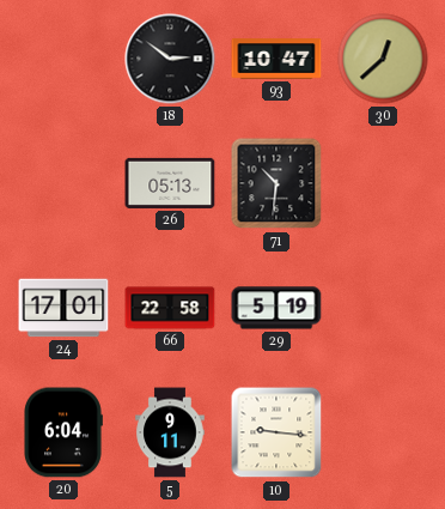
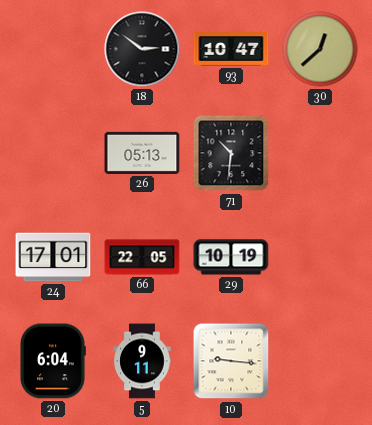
66: 22:58 -> 22:05
29: 5:19 -> 10:19
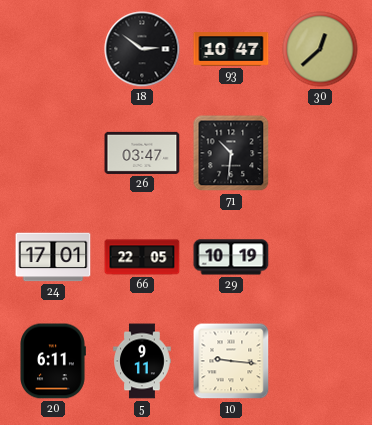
26: 05:13 -> 03:47
20: 6:04 -> 6:11
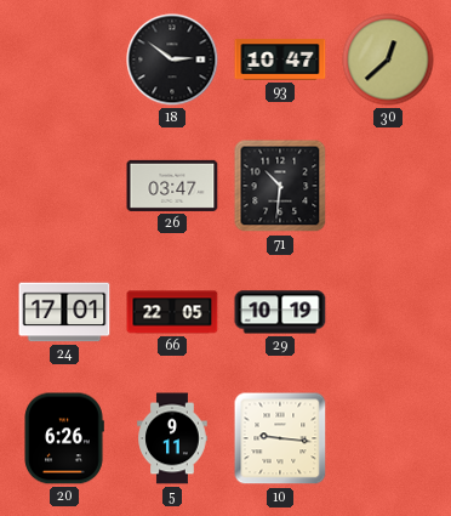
20: 6:11 -> 6:26
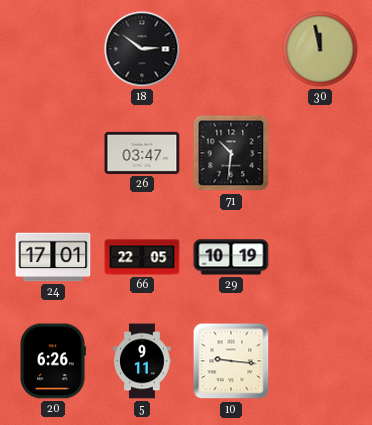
93: 10:47 -> none
30: 12:38 -> 11:58
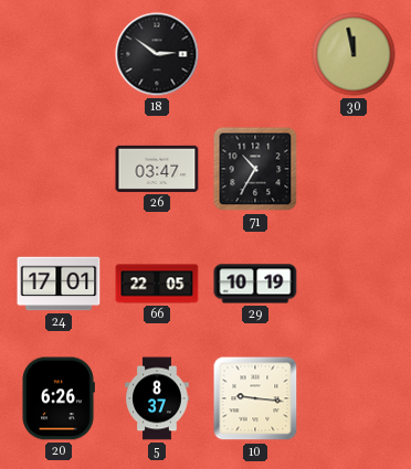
71: 10:31 -> 10:35
5: 9:11 -> 8:37
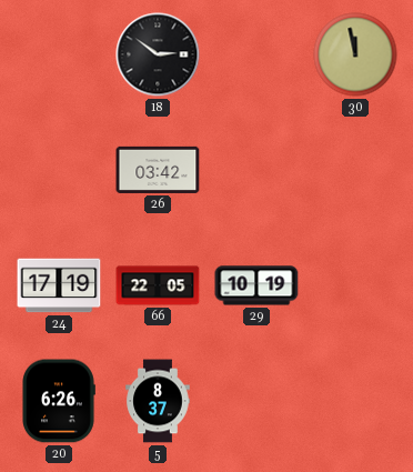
26: 03:47 -> 03:42
71: 10:35 -> none
24: 17:01 -> 17:19
10: 9:16 -> none
